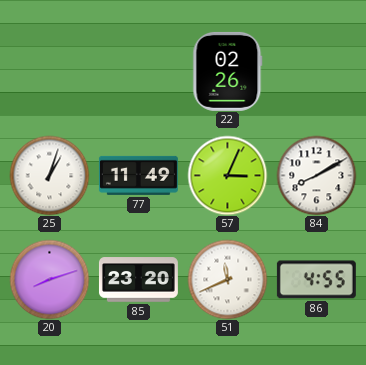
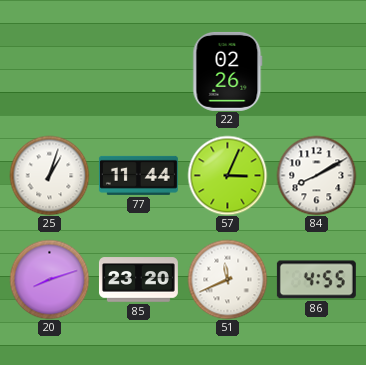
77: 11:49 -> 11:44
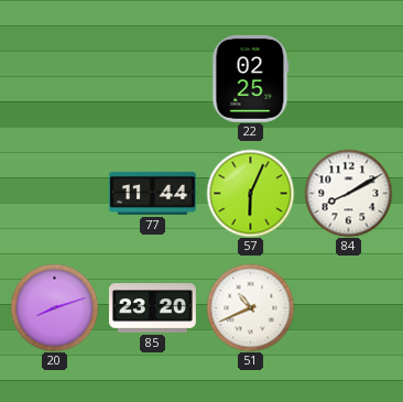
22: 02:26 -> 02:25
25: 1:03 -> none
57: 3:04 -> 6:04
51: 11:41 -> 10:41
86: 4:55 -> none
